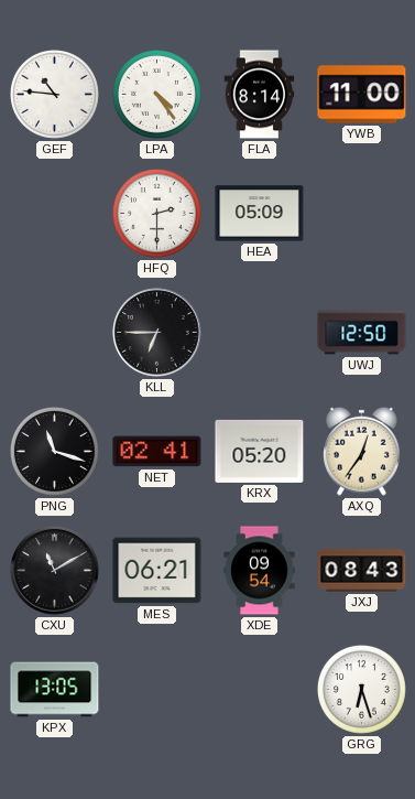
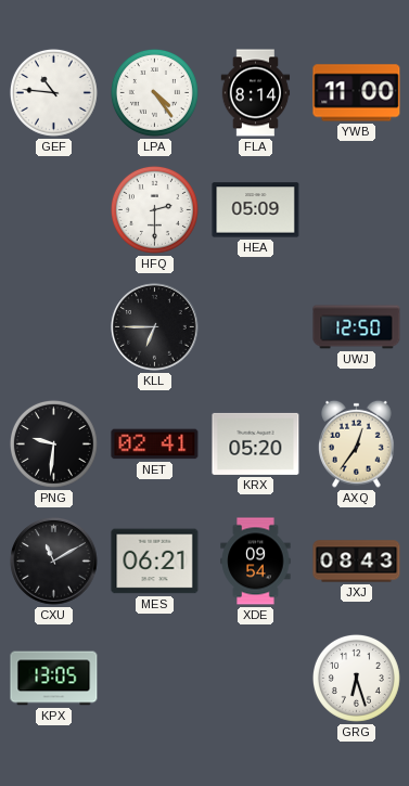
PNG: 11:18 -> 9:31
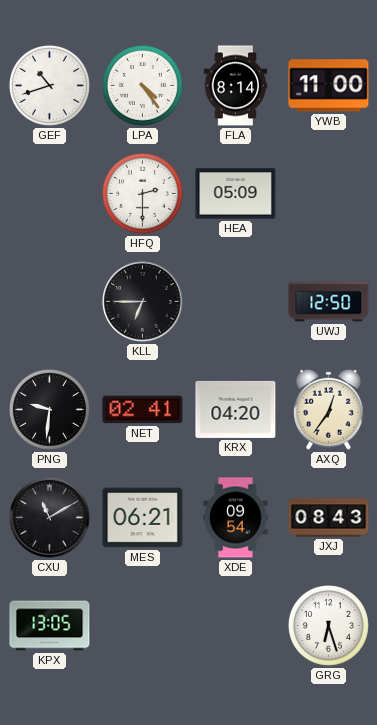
GEF: 10:46 -> 10:42
KRX: 05:20 -> 04:20
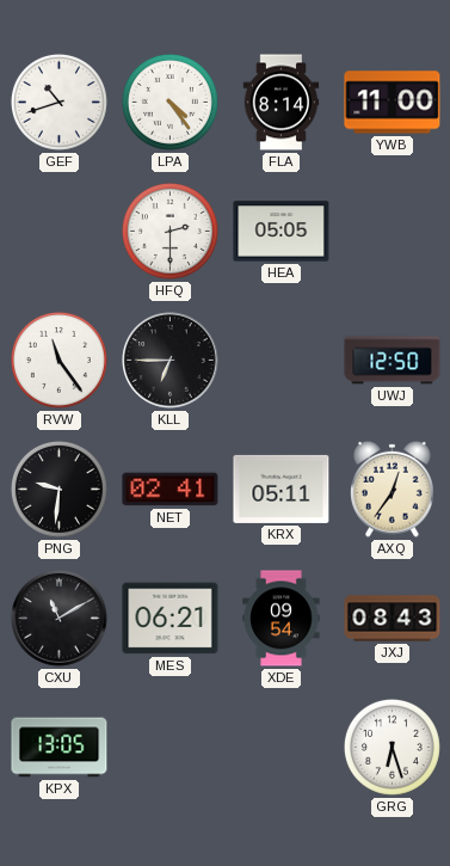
HEA: 05:09 -> 05:05
RVW: none -> 11:24
KRX: 04:20 -> 05:11
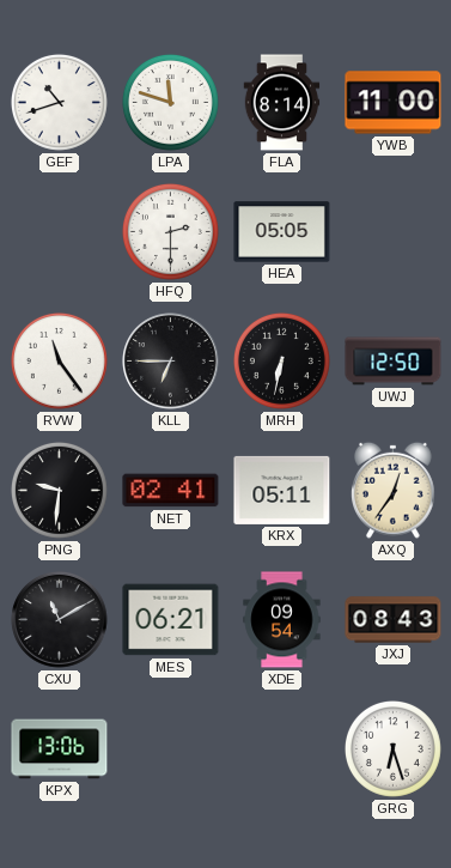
LPA: 4:24 -> 11:48
MRH: none -> 6:32
KPX: 13:05 -> 13:06
